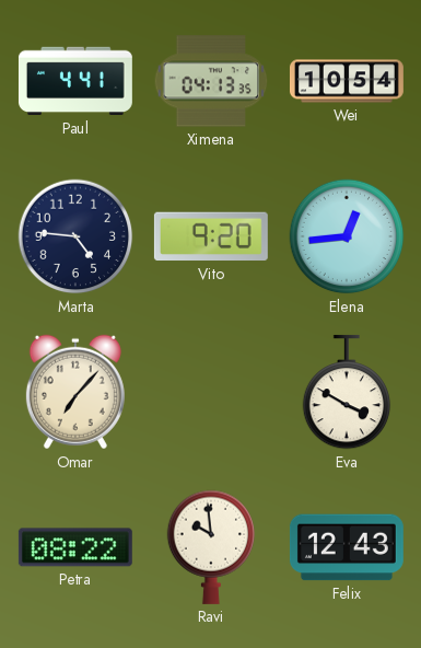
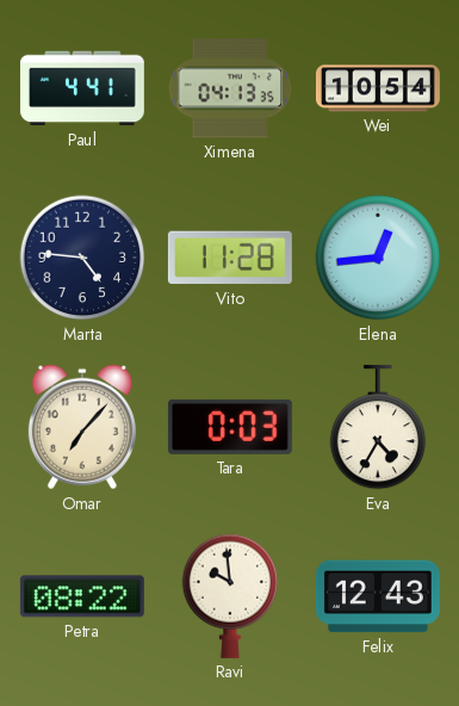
Vito: 9:20 -> 11:28
Tara: none -> 0:03
Eva: 3:50 -> 4:35
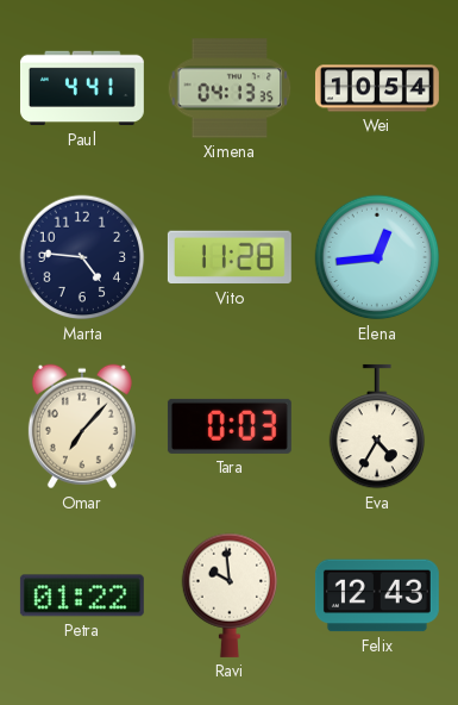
Petra: 08:22 -> 01:22
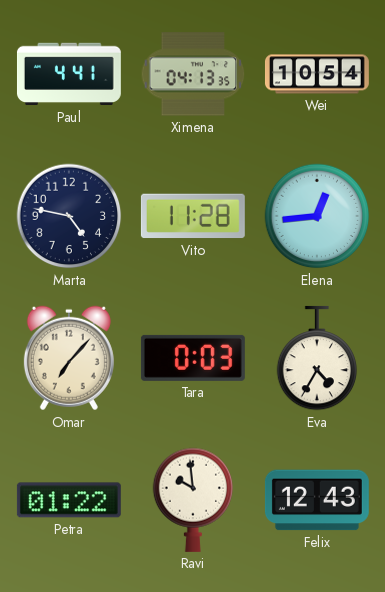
Marta: 4:46 -> 4:47
